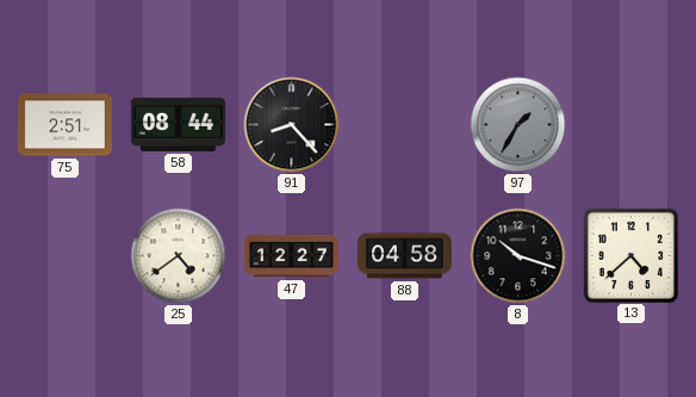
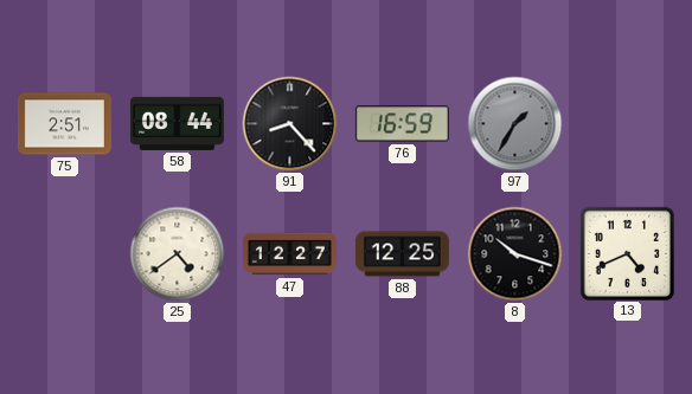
76: none -> 16:59
88: 04:58 -> 12:25
13: 4:38 -> 4:41
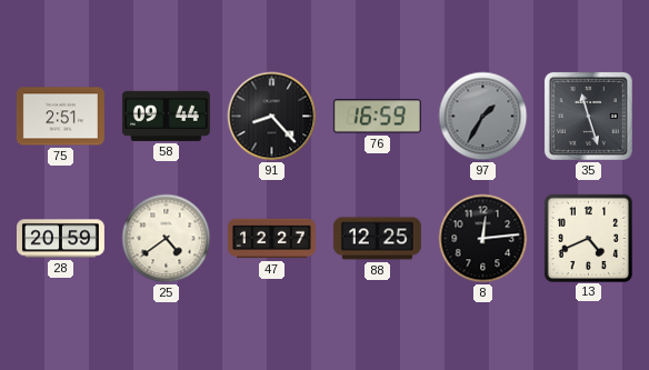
58: 08:44 -> 09:44
35: none -> 11:27
28: none -> 20:59
8: 10:18 -> 12:14
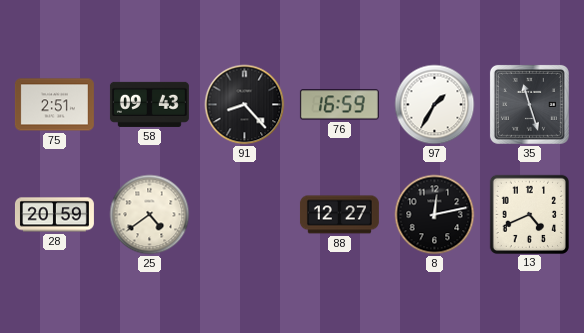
58: 09:44 -> 09:43
97 dial: grey -> white
47: 12:27 -> none
88: 12:25 -> 12:27
8: 12:14 -> 12:13
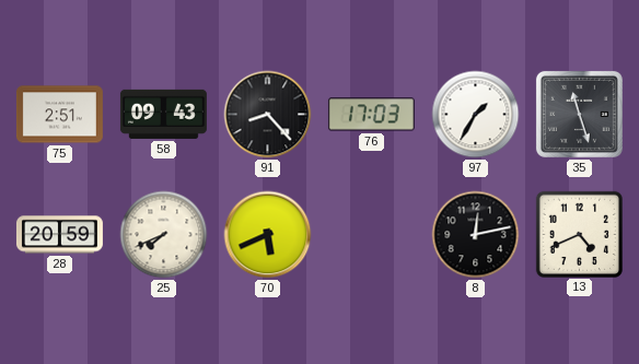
76: 16:59 -> 17:03
25: 4:39 -> 7:41
70: none -> 5:41
88: 12:27 -> none
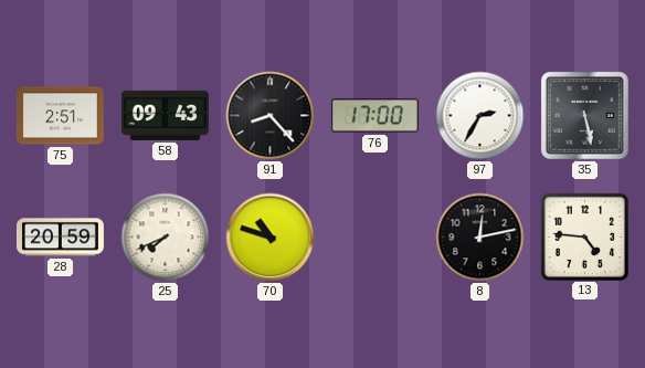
76: 17:03 -> 17:00
97: 1:35 -> 2:35
35: 11:27 -> 5:28
70: 5:41 -> 10:48
13: 4:41 -> 4:46
